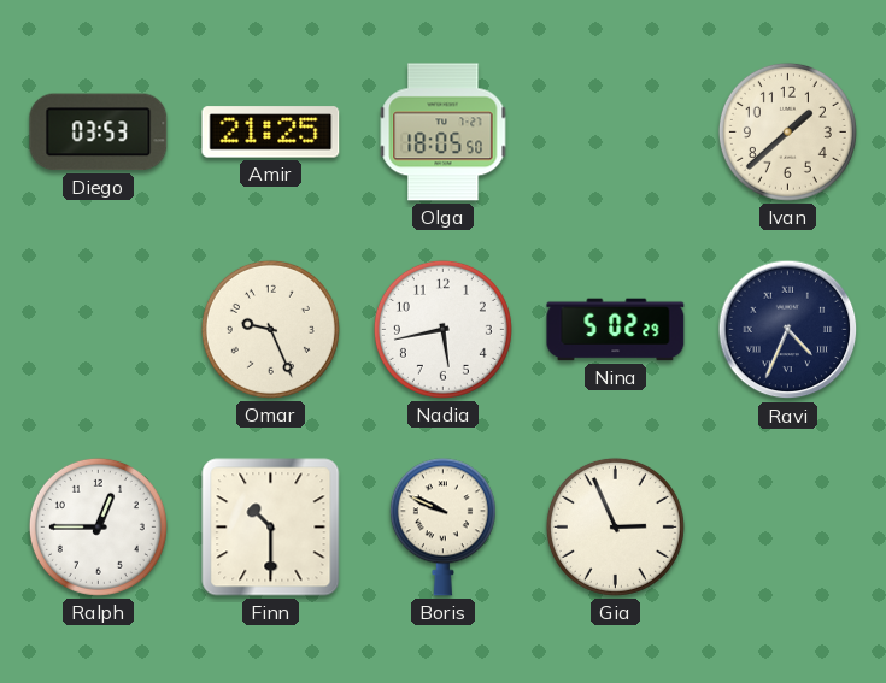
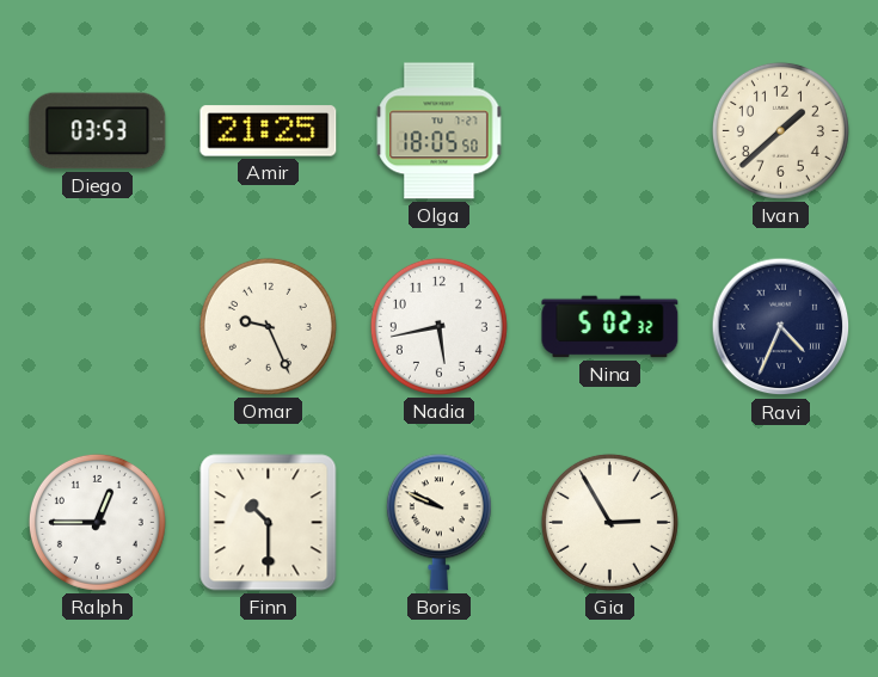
Nina: 5:02:29 -> 5:02:32
Gia: 2:56 -> 2:55
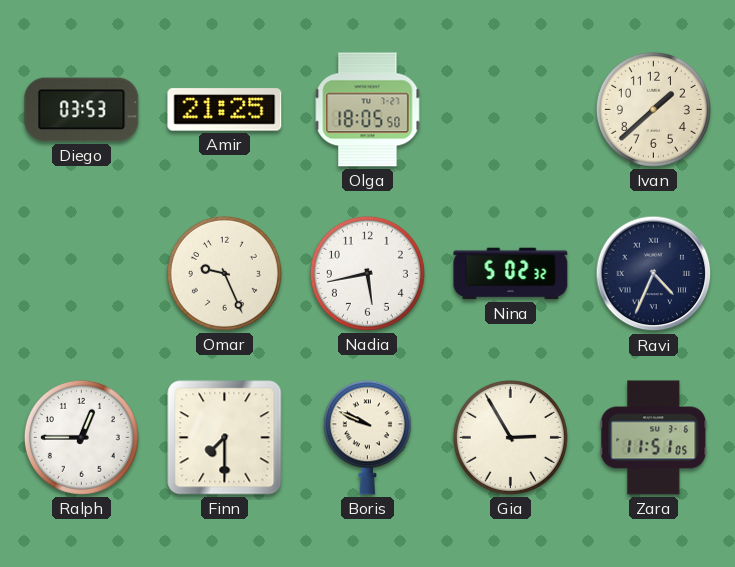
Finn: 10:30 -> 7:30
Zara: none -> 11:51
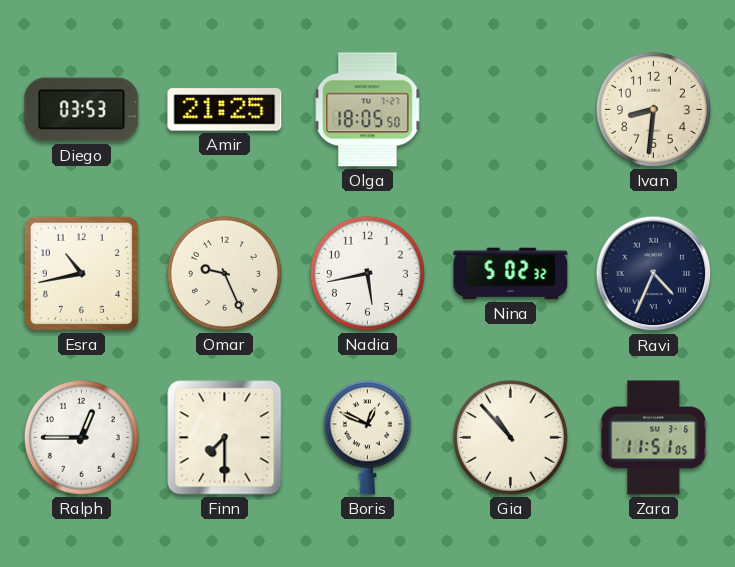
Ivan: 1:38 -> 8:31
Esra: none -> 10:43
Boris: 9:49 -> 12:49
Gia: 2:55 -> 10:53
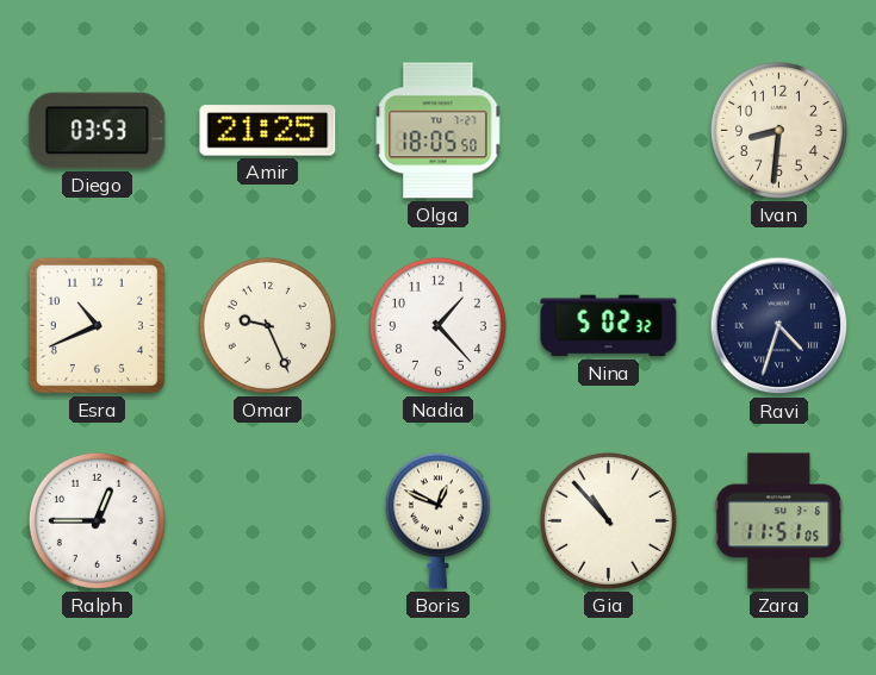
Esra: 10:43 -> 10:41
Nadia: 5:43 -> 1:23
Ravi: 4:34 -> 4:33
Finn: 7:30 -> none
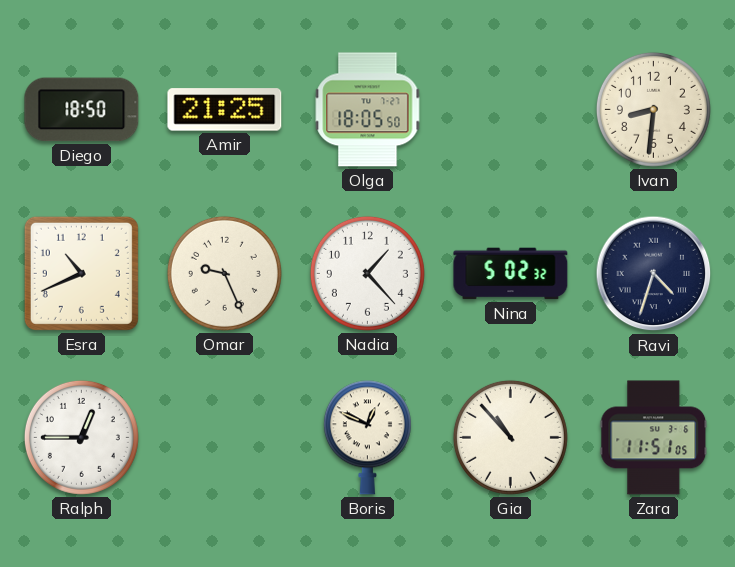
Diego: 03:53 -> 18:50
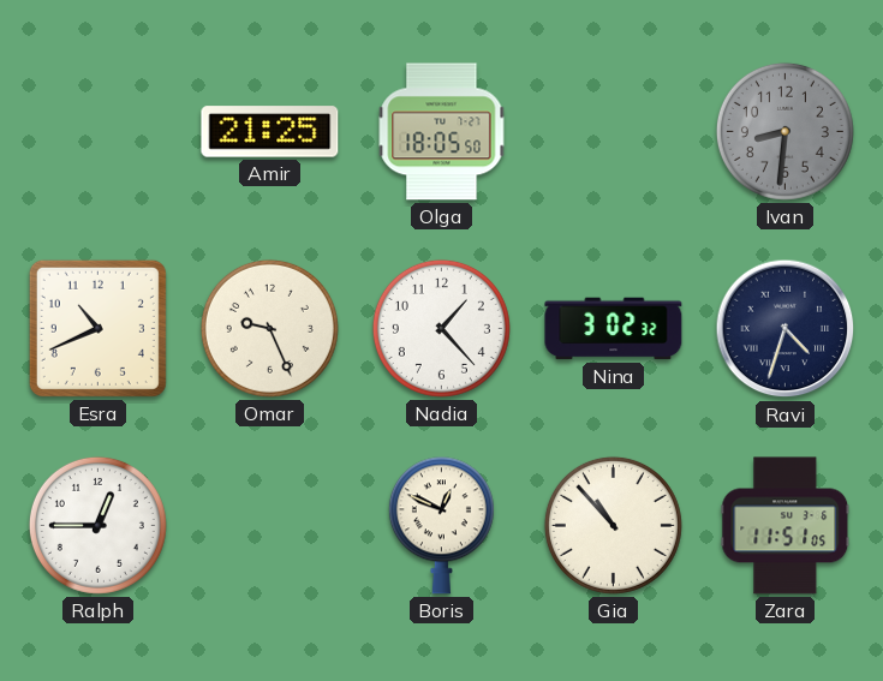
Diego: 18:50 -> none
Ivan dial: cream -> grey
Nina: 5:02 -> 3:02
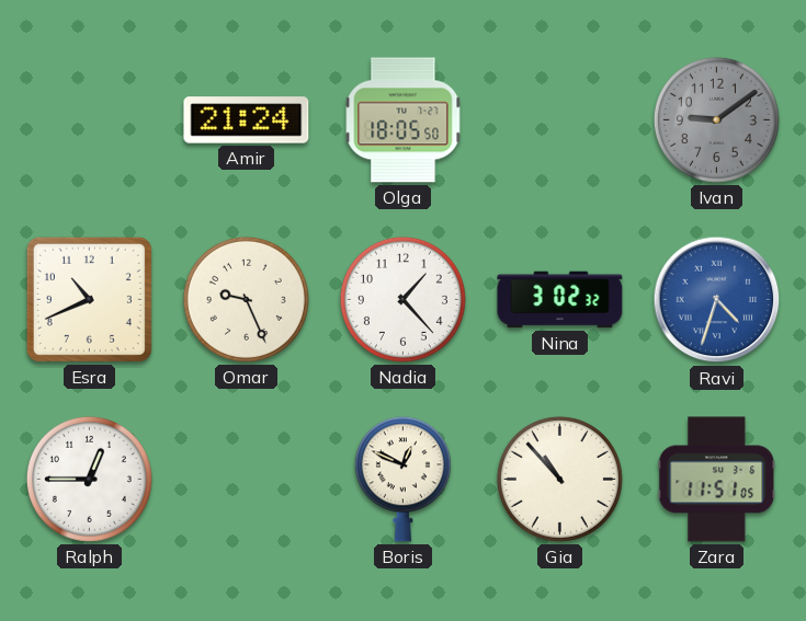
Amir: 21:25 -> 21:24
Ivan: 8:31 -> 9:09
Ravi dial: navy -> blue
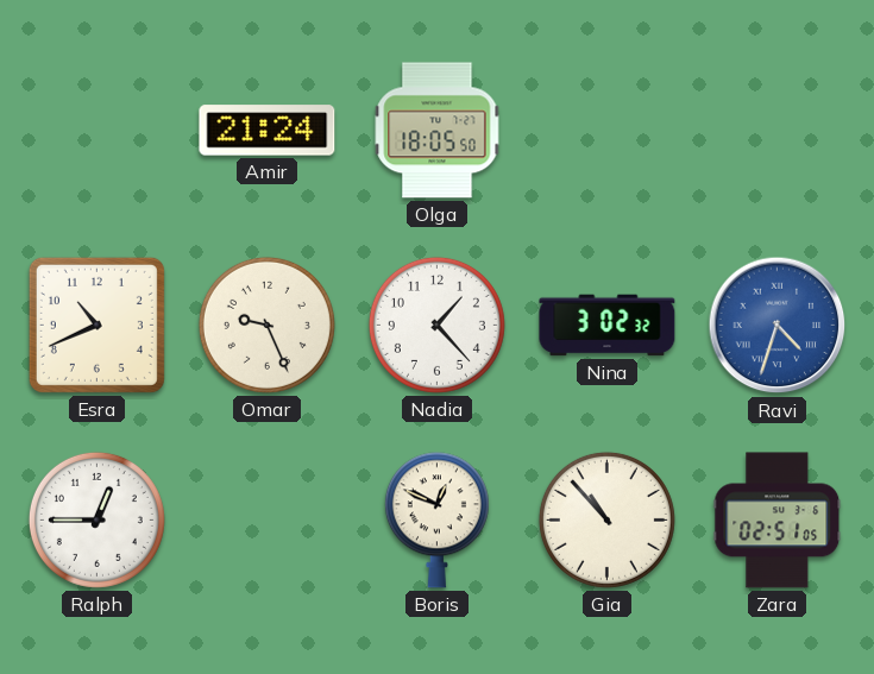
Ivan: 9:09 -> none
Zara: 11:51 -> 02:51
